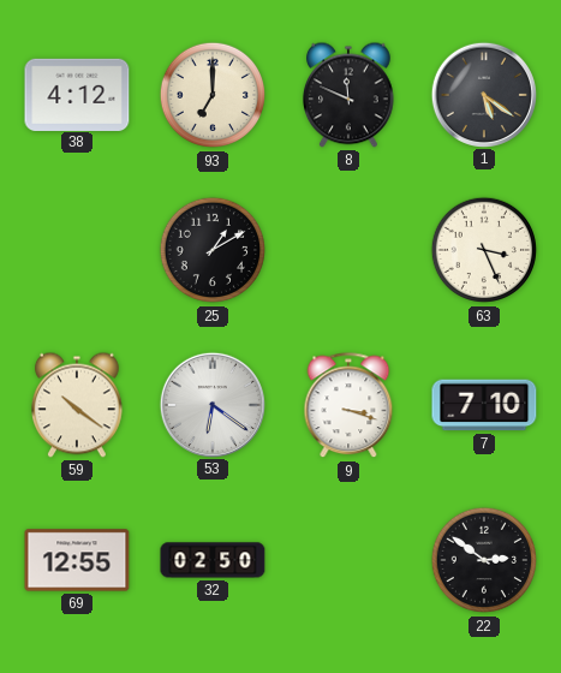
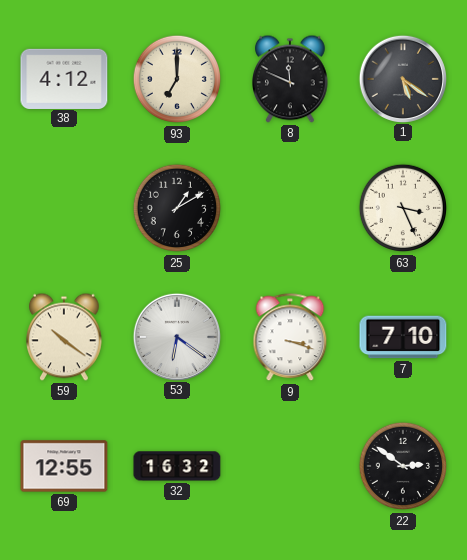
32: 02:50 -> 16:32
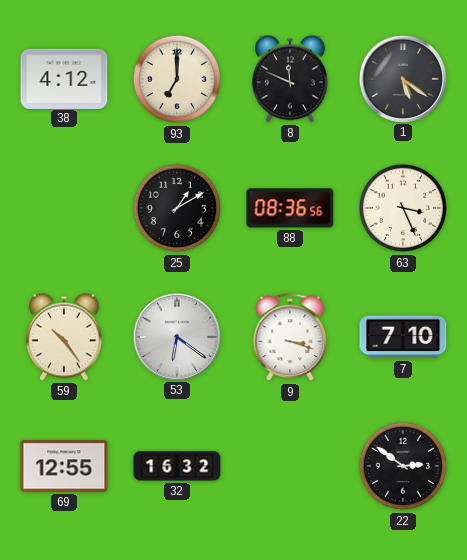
88: none -> 08:36
59: 10:21 -> 10:24
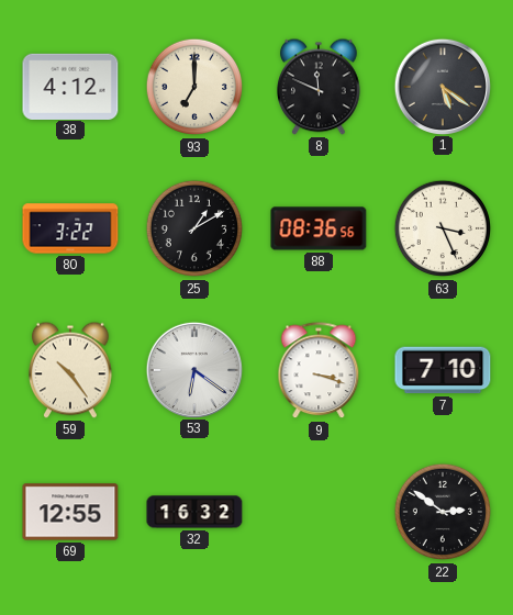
80: none -> 3:22
